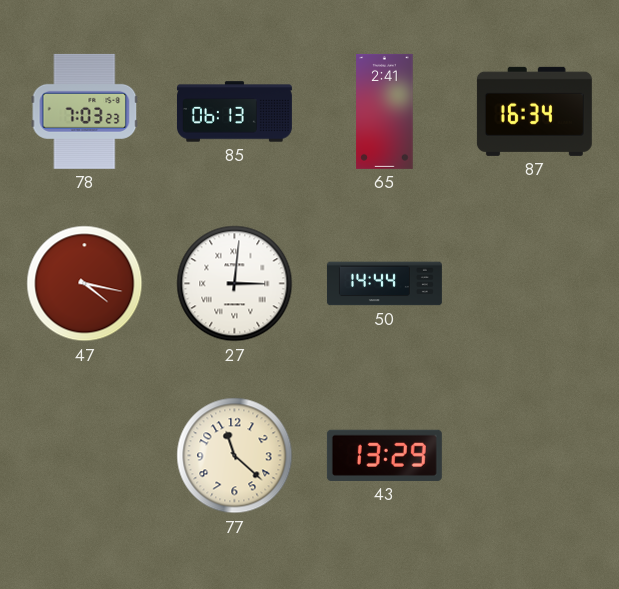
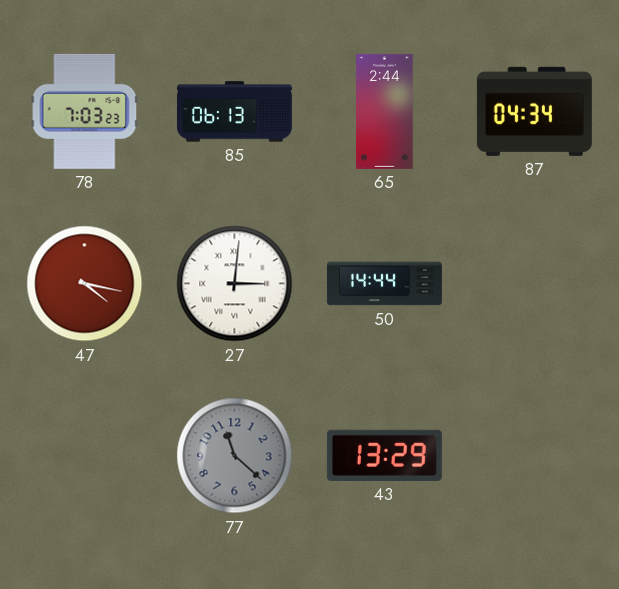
65: 2:41 -> 2:44
87: 16:34 -> 04:34
77 dial: cream -> grey
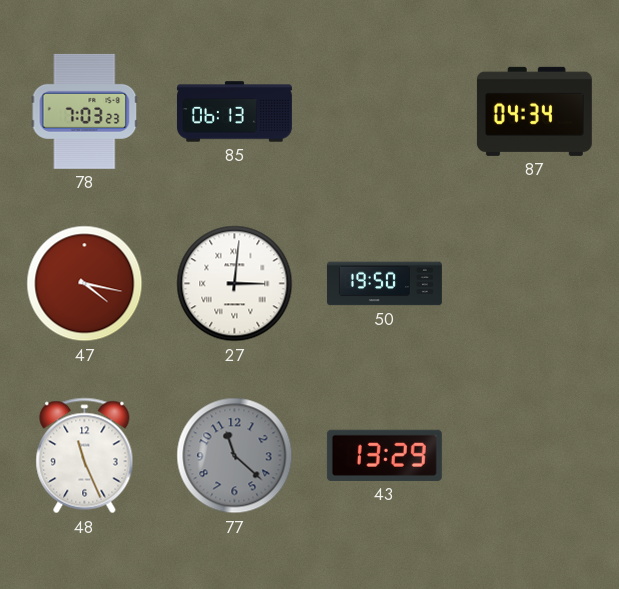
65: 2:44 -> none
50: 14:44 -> 19:50
48: none -> 11:26
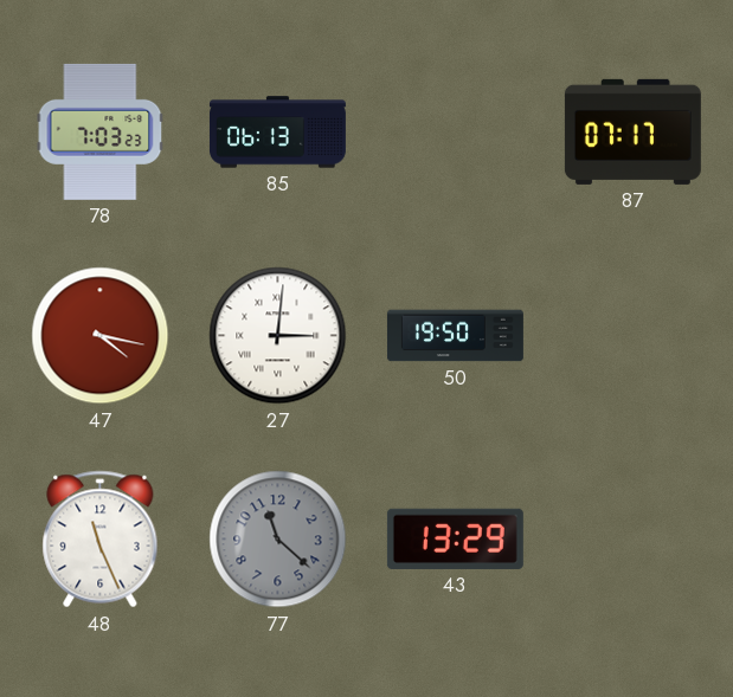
87: 04:34 -> 07:17
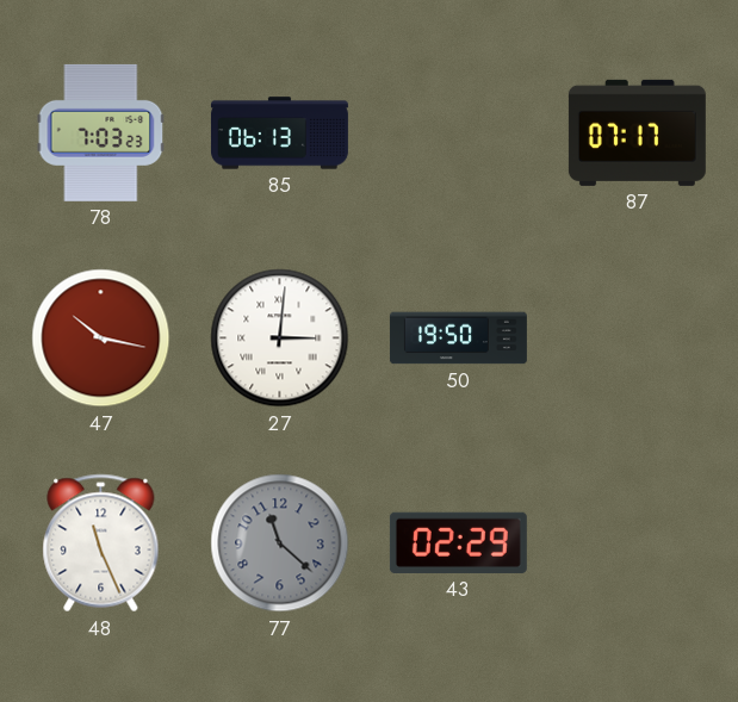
47: 4:17 -> 10:17
43: 13:29 -> 02:29
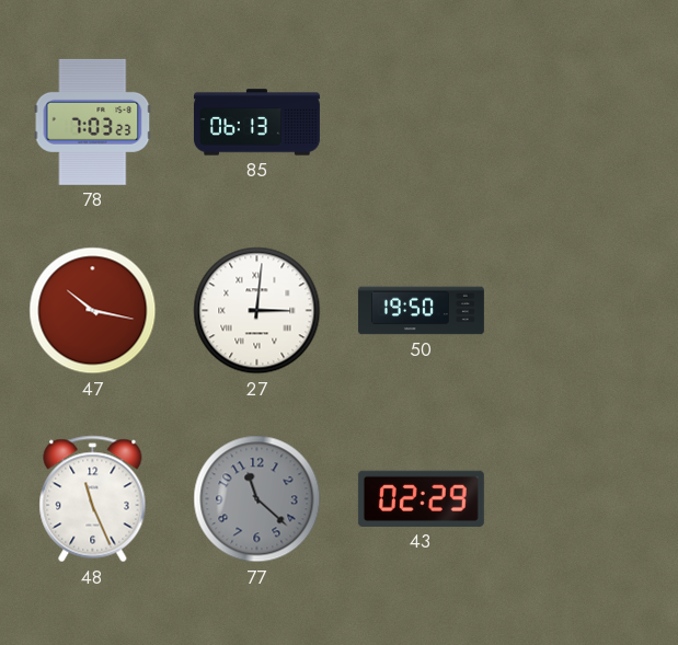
87: 07:17 -> none
